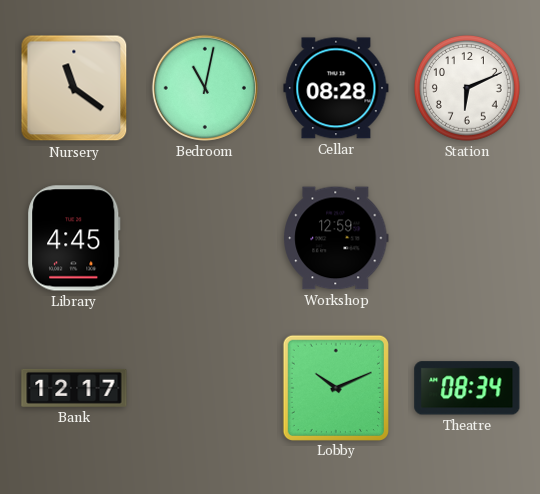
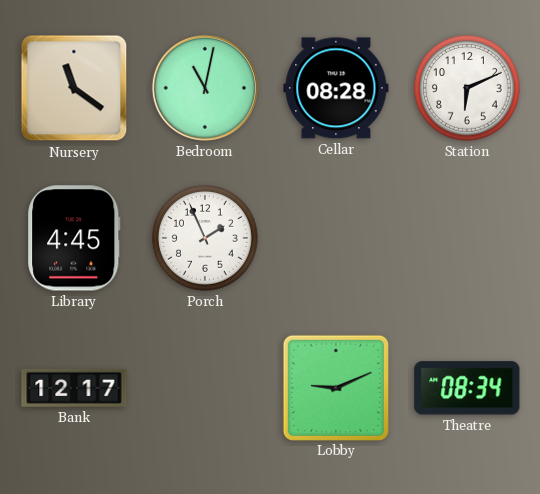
Porch: none -> 1:56
Workshop: 12:59 -> none
Lobby: 10:11 -> 9:11
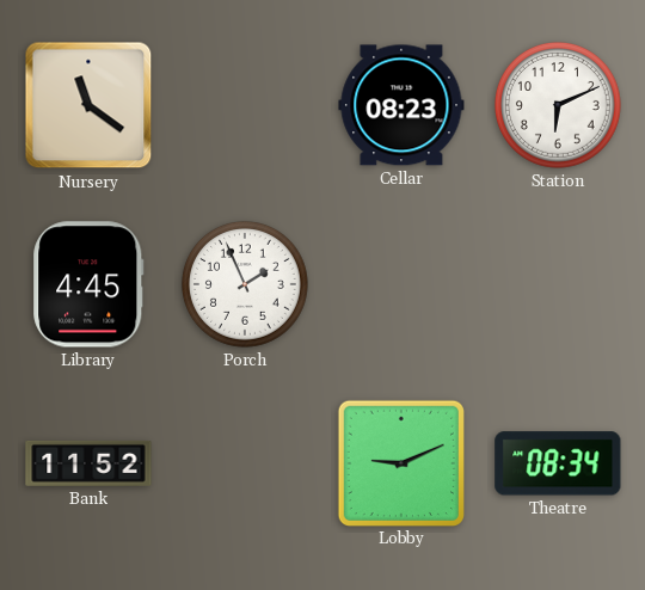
Bedroom: 11:02 -> none
Cellar: 08:28 -> 08:23
Bank: 12:17 -> 11:52
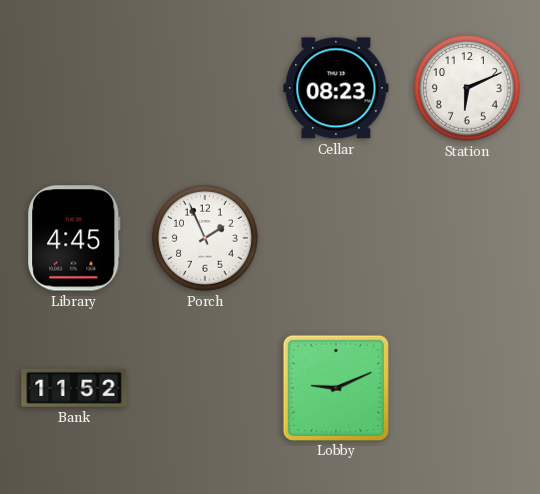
Nursery: 11:21 -> none
Theatre: 08:34 -> none
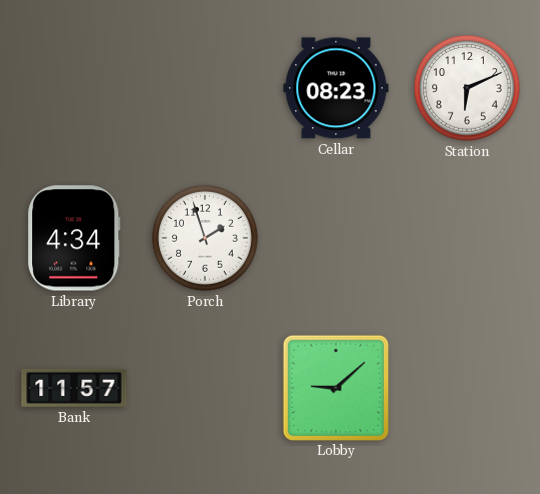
Library: 4:45 -> 4:34
Porch: 1:56 -> 1:57
Bank: 11:52 -> 11:57
Lobby: 9:11 -> 9:08
